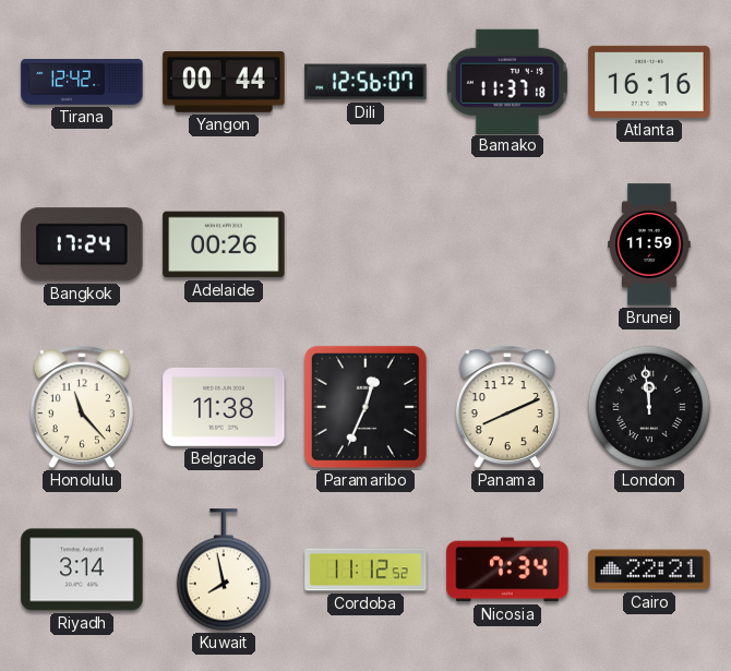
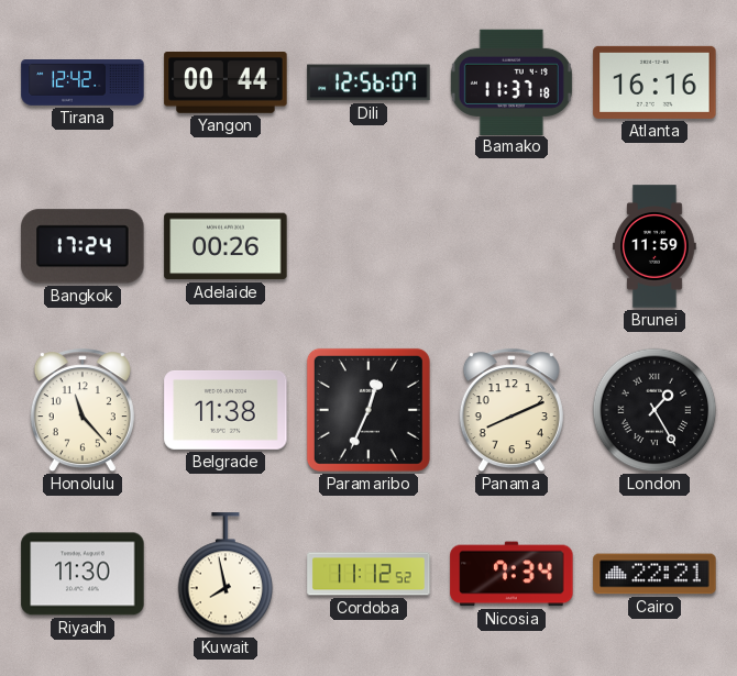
London: 11:59 -> 1:25
Riyadh: 3:14 -> 11:30
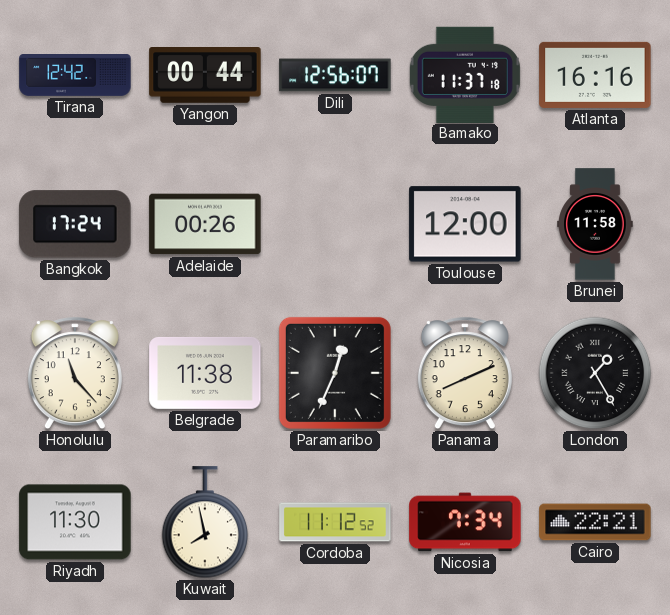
Toulouse: none -> 12:00
Brunei: 11:59 -> 11:58
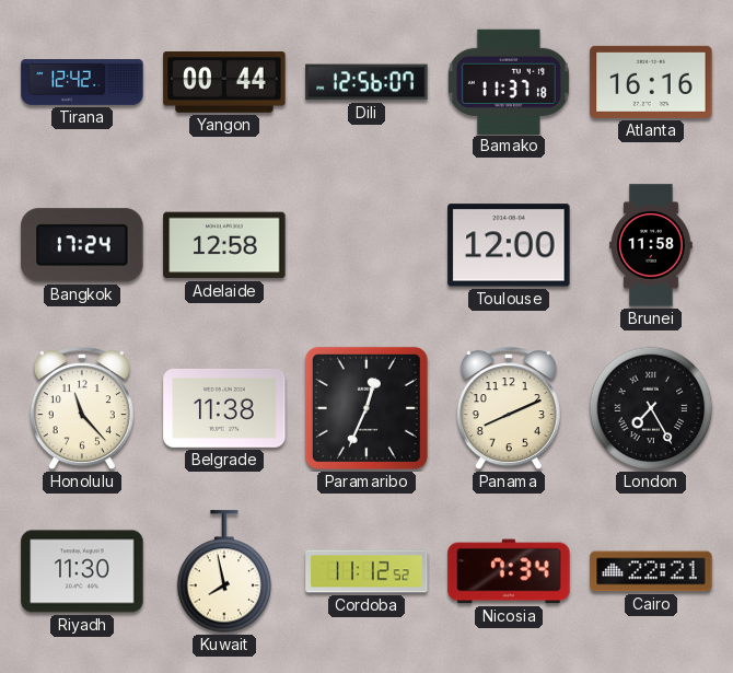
Adelaide: 00:26 -> 12:58
London: 1:25 -> 7:25
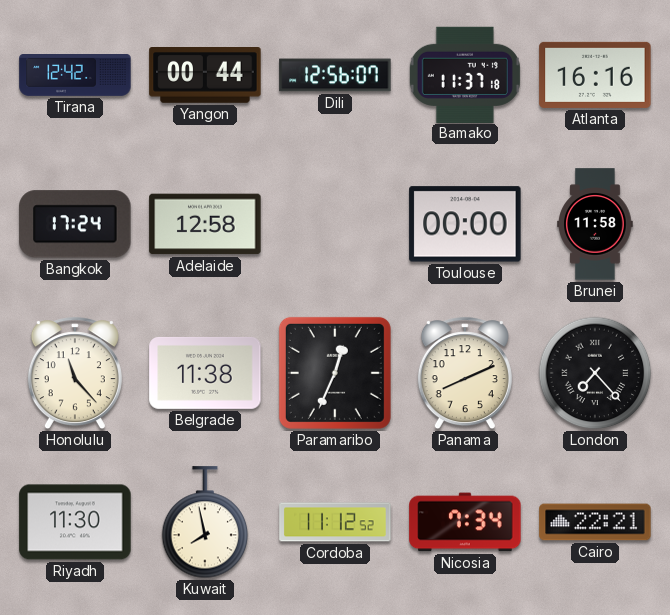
Toulouse: 12:00 -> 00:00
London: 7:25 -> 7:23
